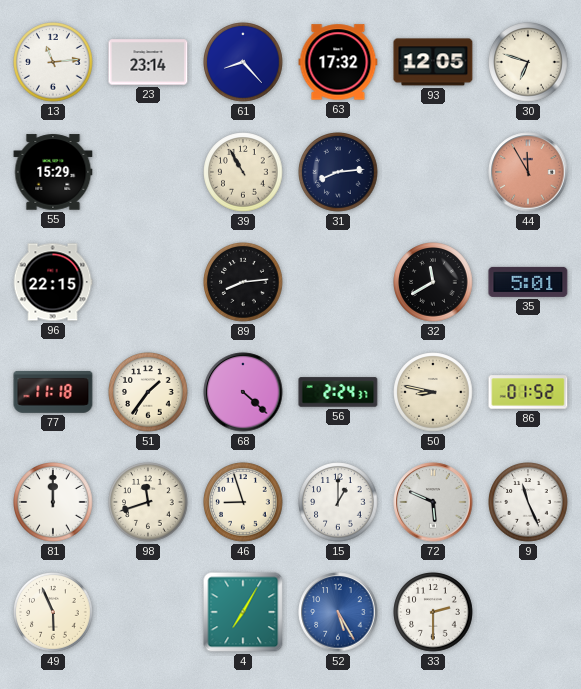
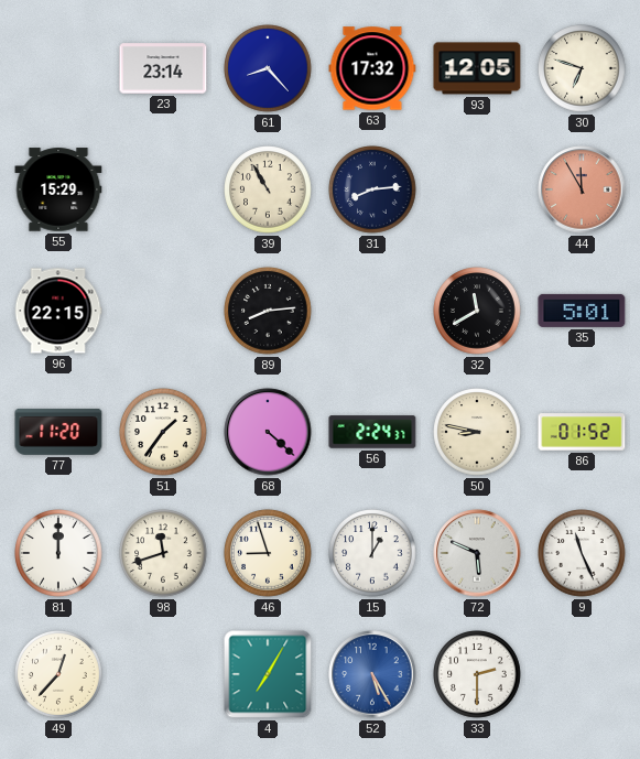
13: 11:14 -> none
77: 11:18 -> 11:20
49: 5:56 -> 12:37
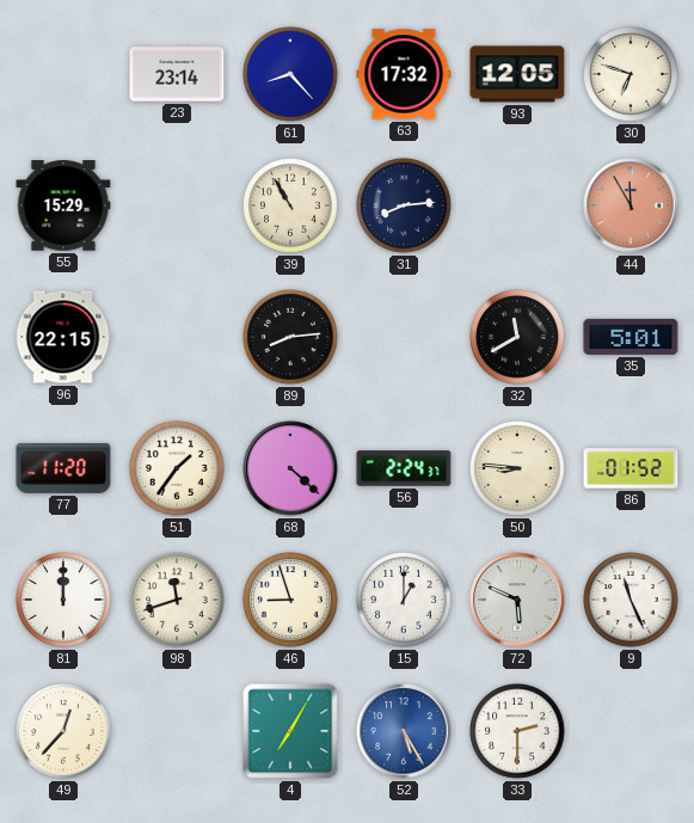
50: 8:47 -> 8:46
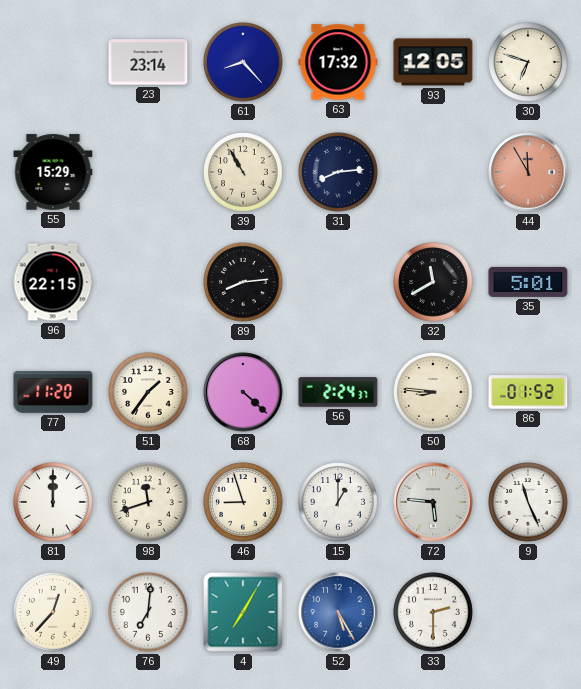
72: 5:49 -> 5:46
76: none -> 7:01
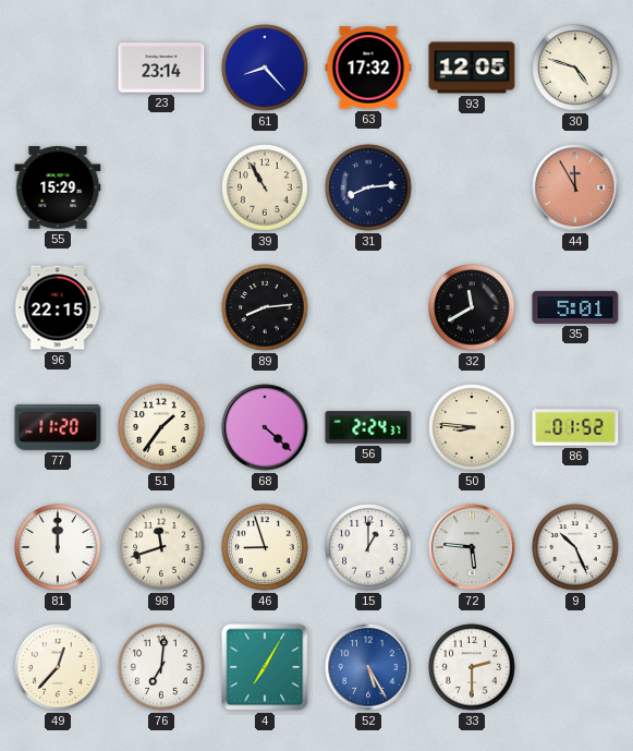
30: 6:48 -> 4:48
9: 11:26 -> 10:26
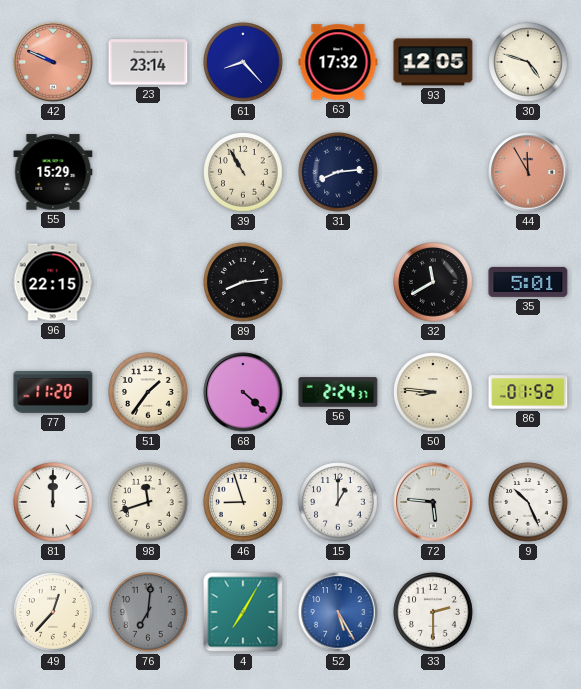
42: none -> 9:49
76 dial: white -> grey
